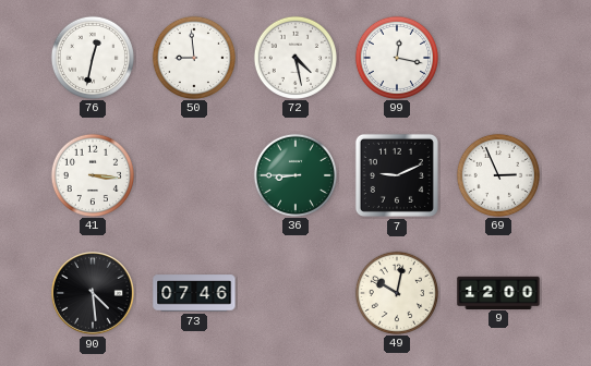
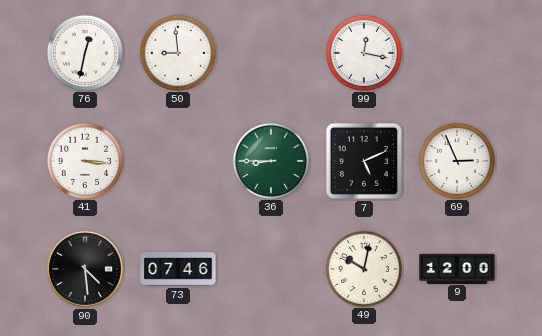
72: 4:28 -> none
7: 9:11 -> 5:11
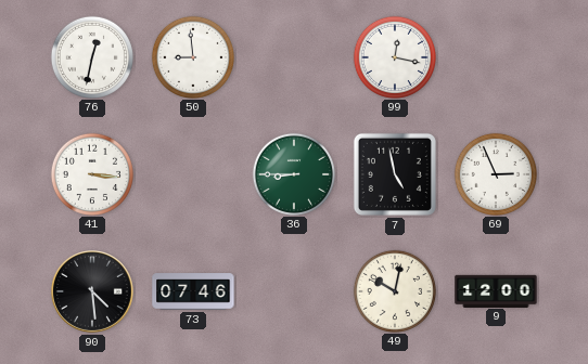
7: 5:11 -> 4:58
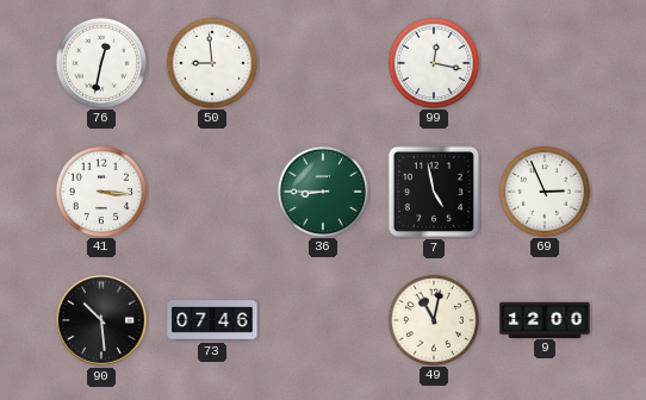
90: 4:29 -> 10:29
49: 10:02 -> 11:02
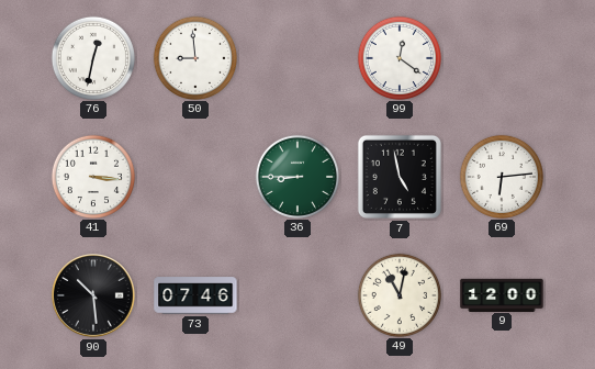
99: 12:17 -> 12:21
69: 2:56 -> 6:14
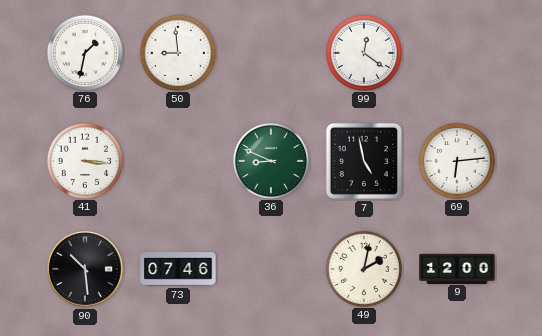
76: 12:32 -> 1:32
36: 8:45 -> 8:49
49: 11:02 -> 2:02
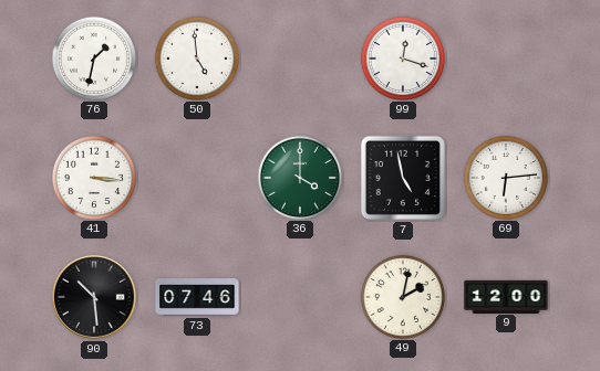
50: 8:59 -> 4:59
99: 12:21 -> 12:18
36: 8:49 -> 4:00
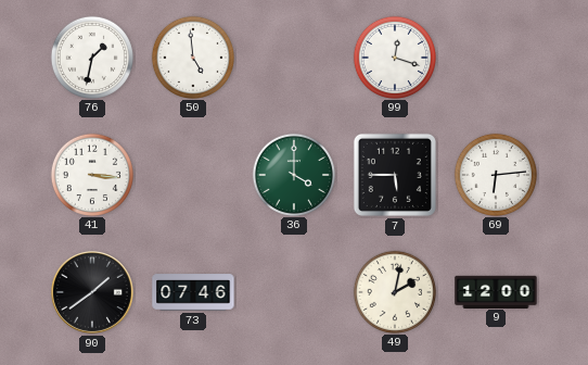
7: 4:58 -> 5:45
90: 10:29 -> 1:39
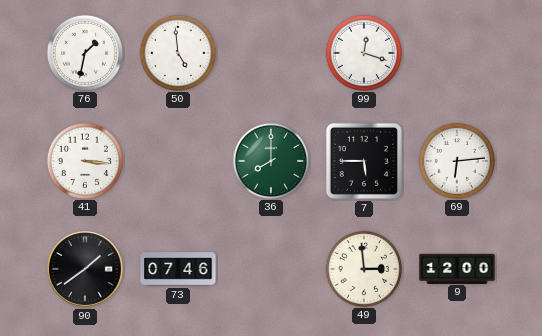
36: 4:00 -> 8:00
49: 2:02 -> 2:59
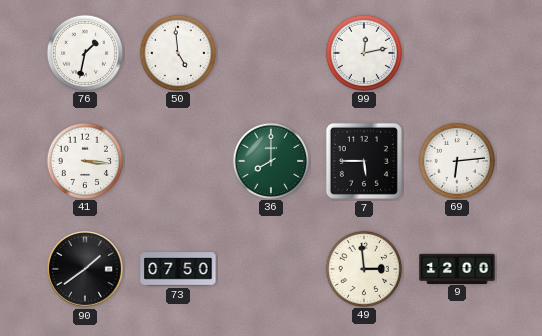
99: 12:18 -> 12:13
73: 07:46 -> 07:50
